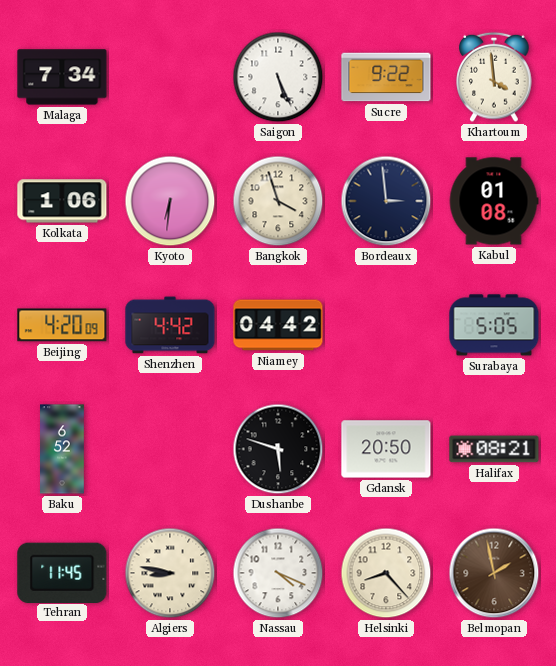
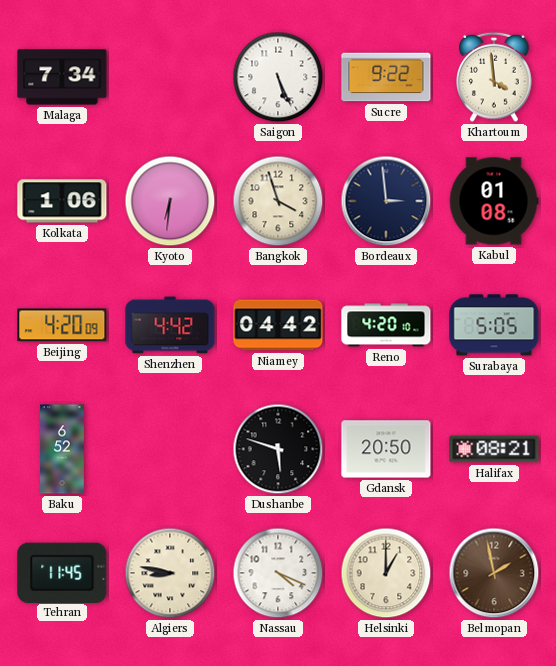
Reno: none -> 4:20
Helsinki: 8:23 -> 1:00
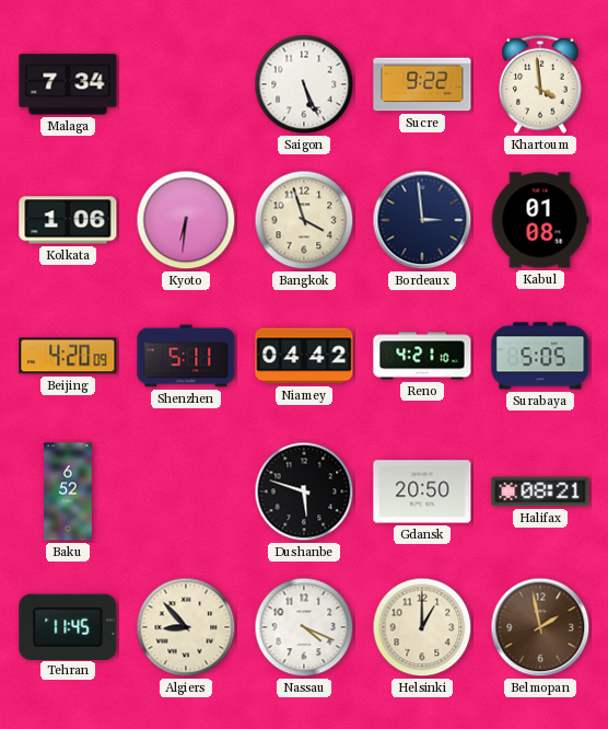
Shenzhen: 4:42 -> 5:11
Reno: 4:20 -> 4:21
Algiers: 8:47 -> 8:53
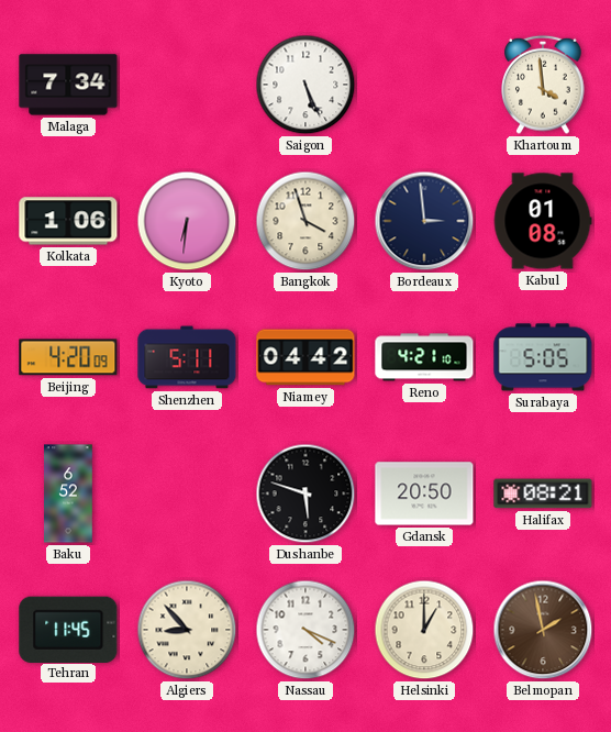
Sucre: 9:22 -> none
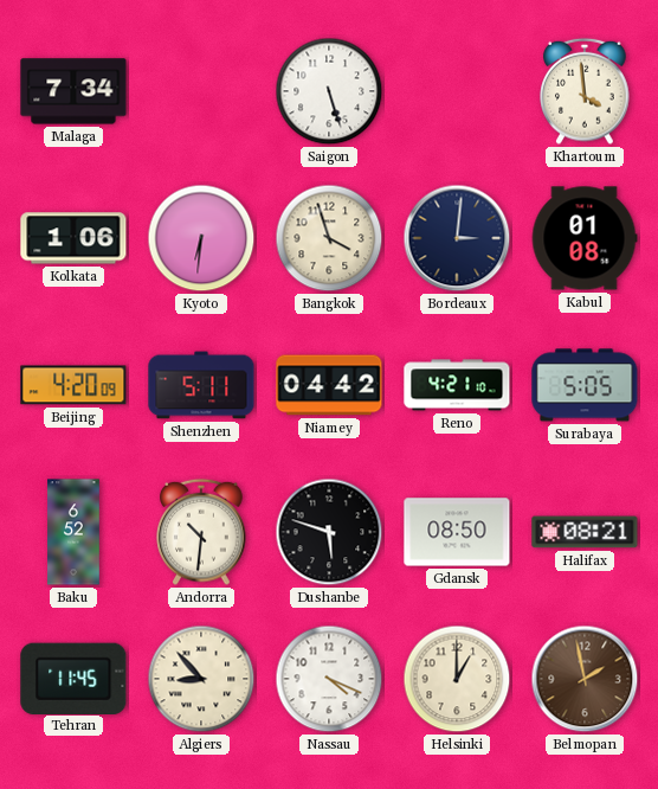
Saigon: 5:26 -> 5:27
Bordeaux: 2:59 -> 3:01
Andorra: none -> 10:31
Gdansk: 20:50 -> 08:50
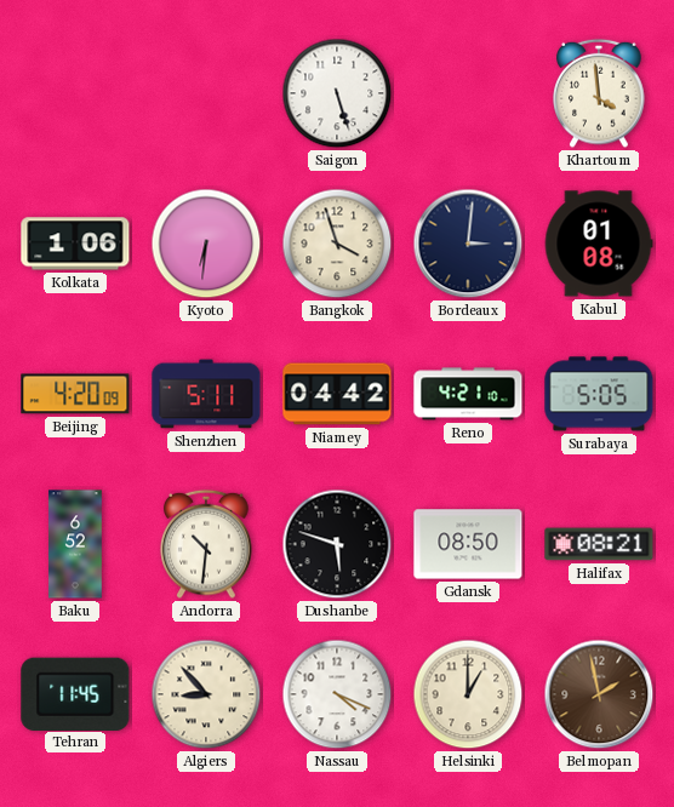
Malaga: 7:34 -> none
